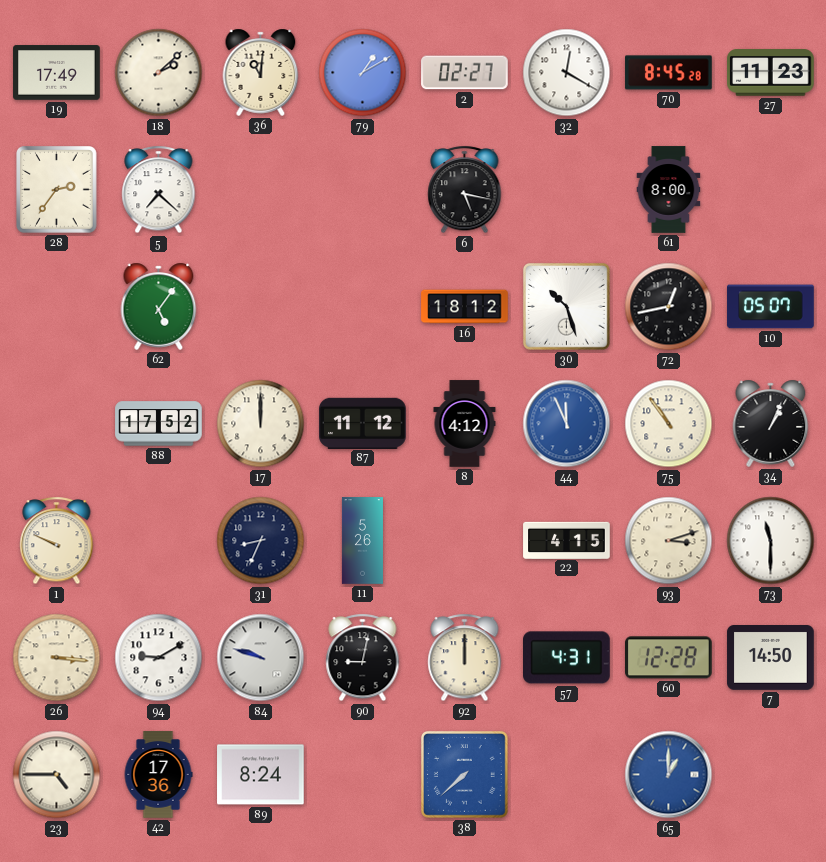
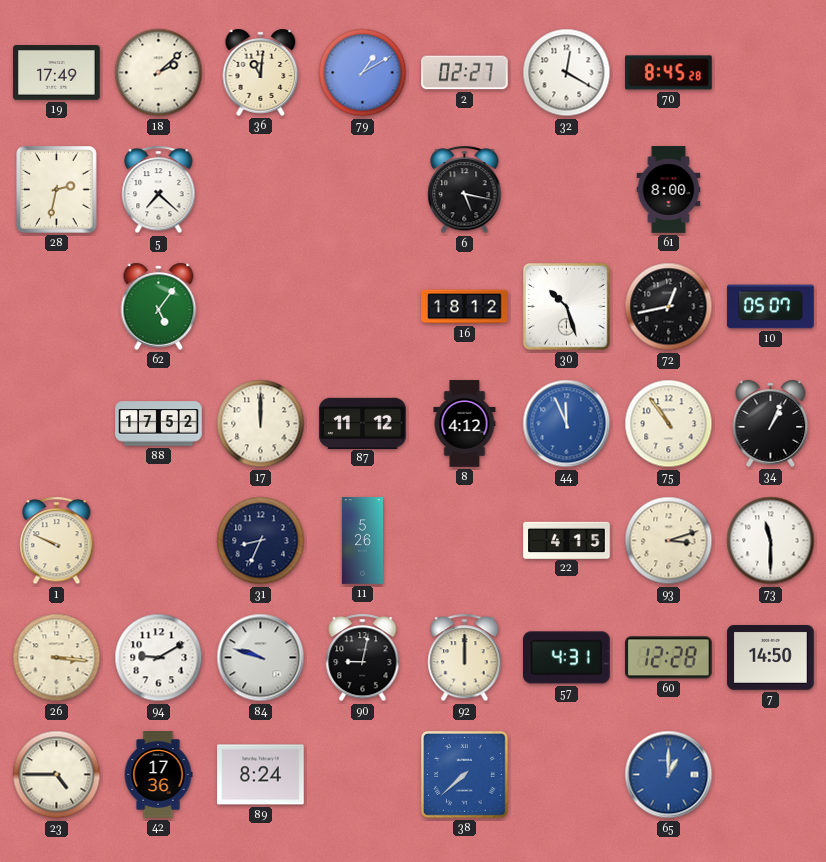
27: 11:23 -> none
28: 2:36 -> 2:32
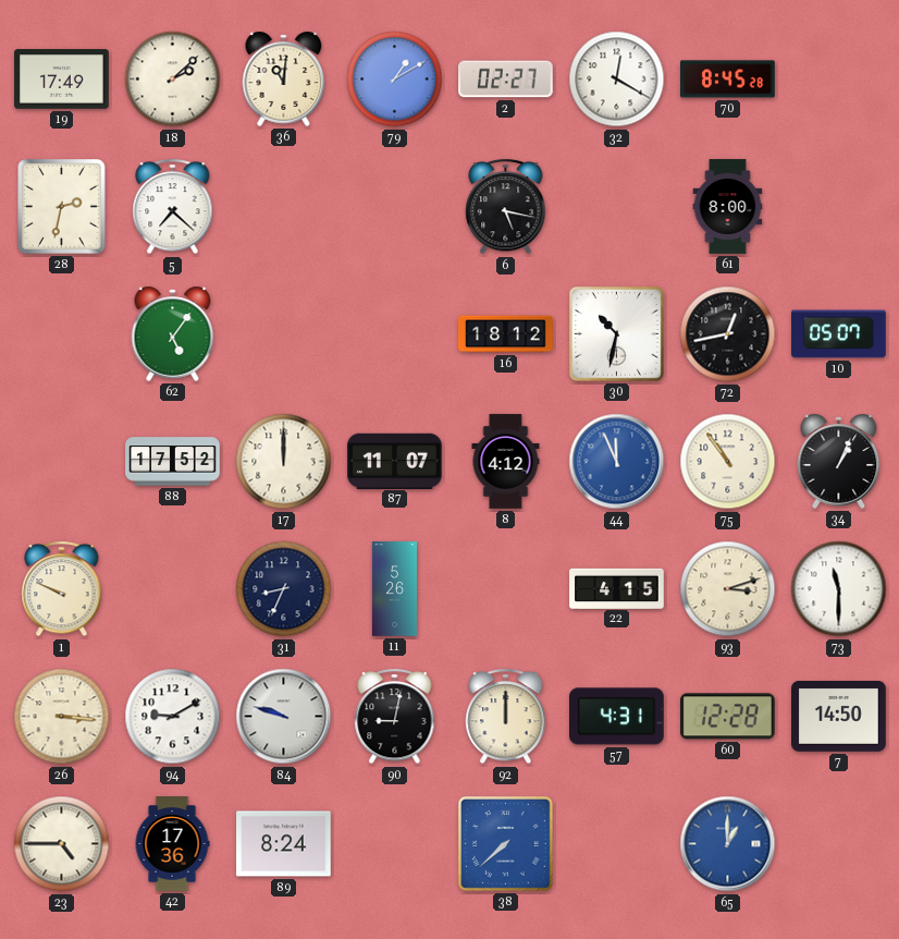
30: 10:27 -> 10:32
87: 11:12 -> 11:07
